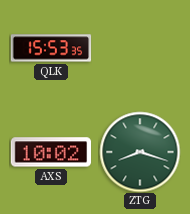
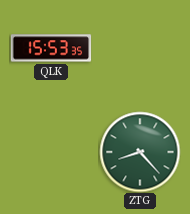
AXS: 10:02 -> none
ZTG: 8:18 -> 8:23
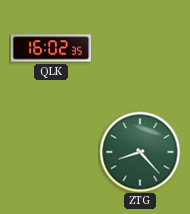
QLK: 15:53 -> 16:02
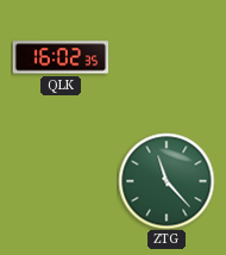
ZTG: 8:23 -> 11:23
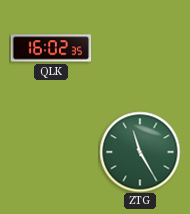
ZTG: 11:23 -> 11:25
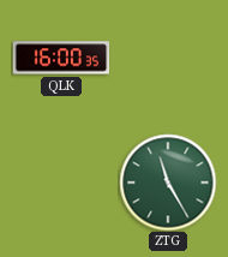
QLK: 16:02 -> 16:00
